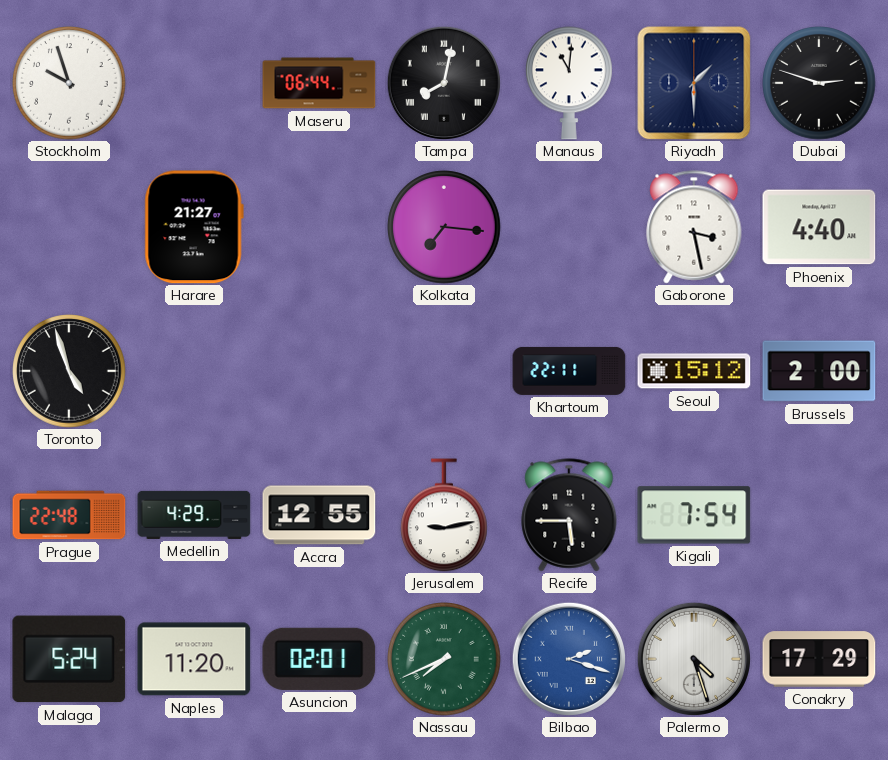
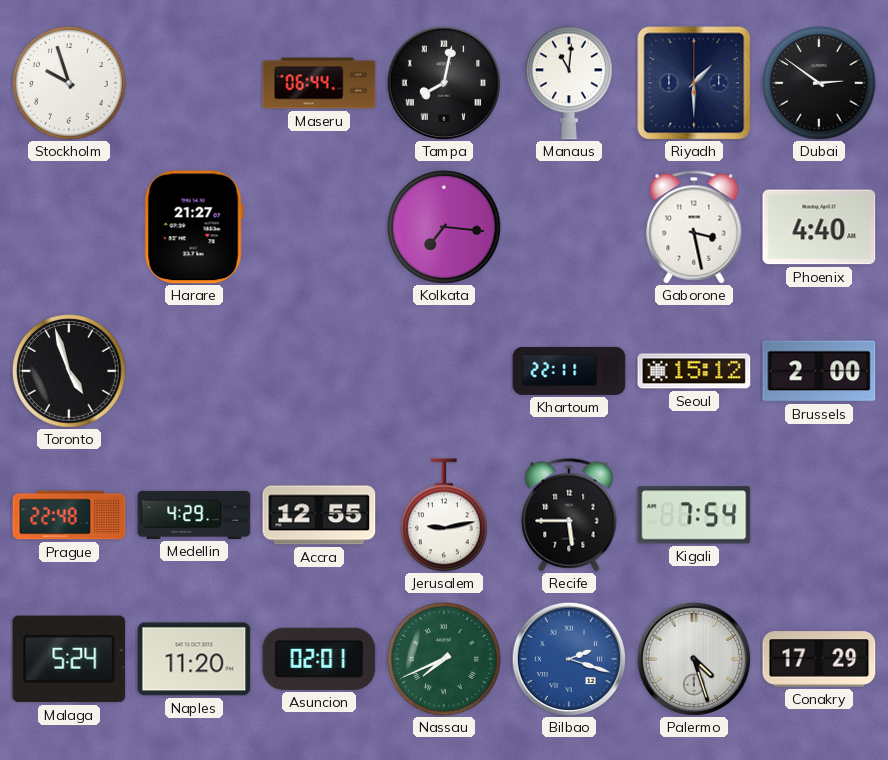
Dubai: 2:48 -> 2:51
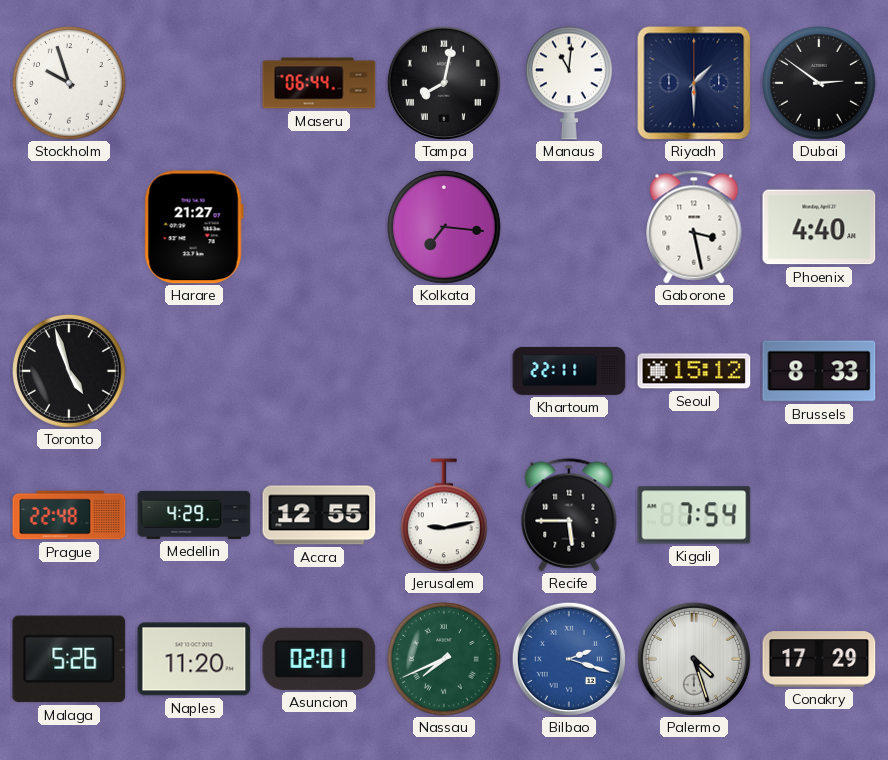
Brussels: 2:00 -> 8:33
Malaga: 5:24 -> 5:26
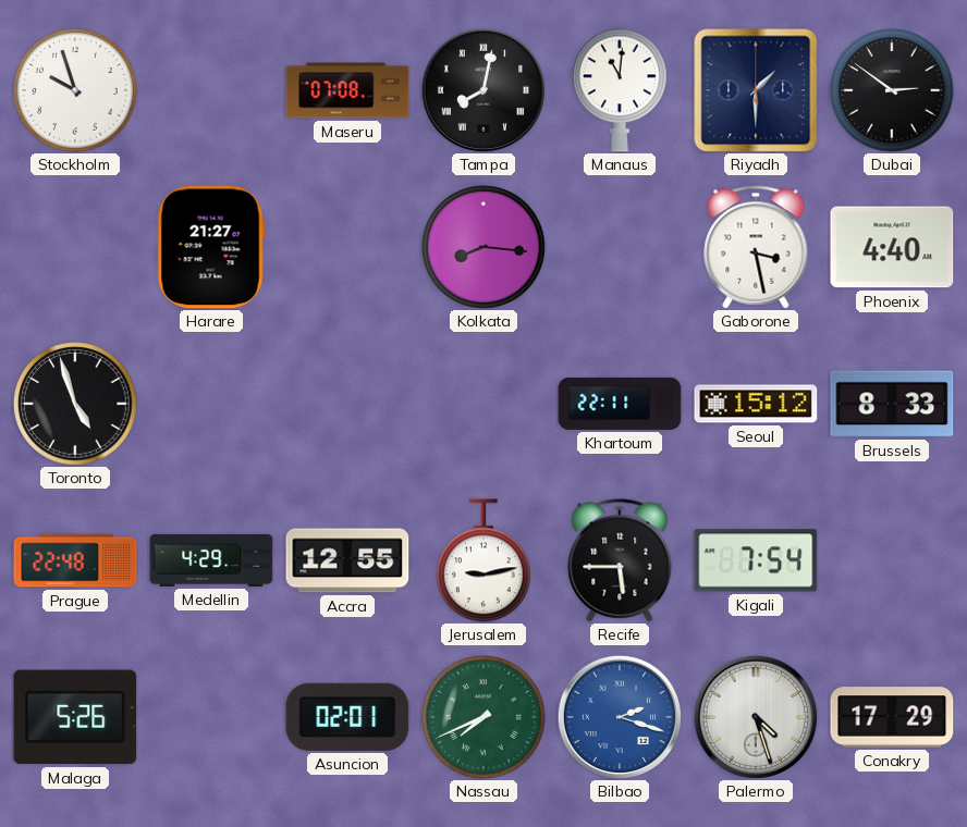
Maseru: 06:44 -> 07:08
Kolkata: 7:16 -> 8:16
Naples: 11:20 -> none
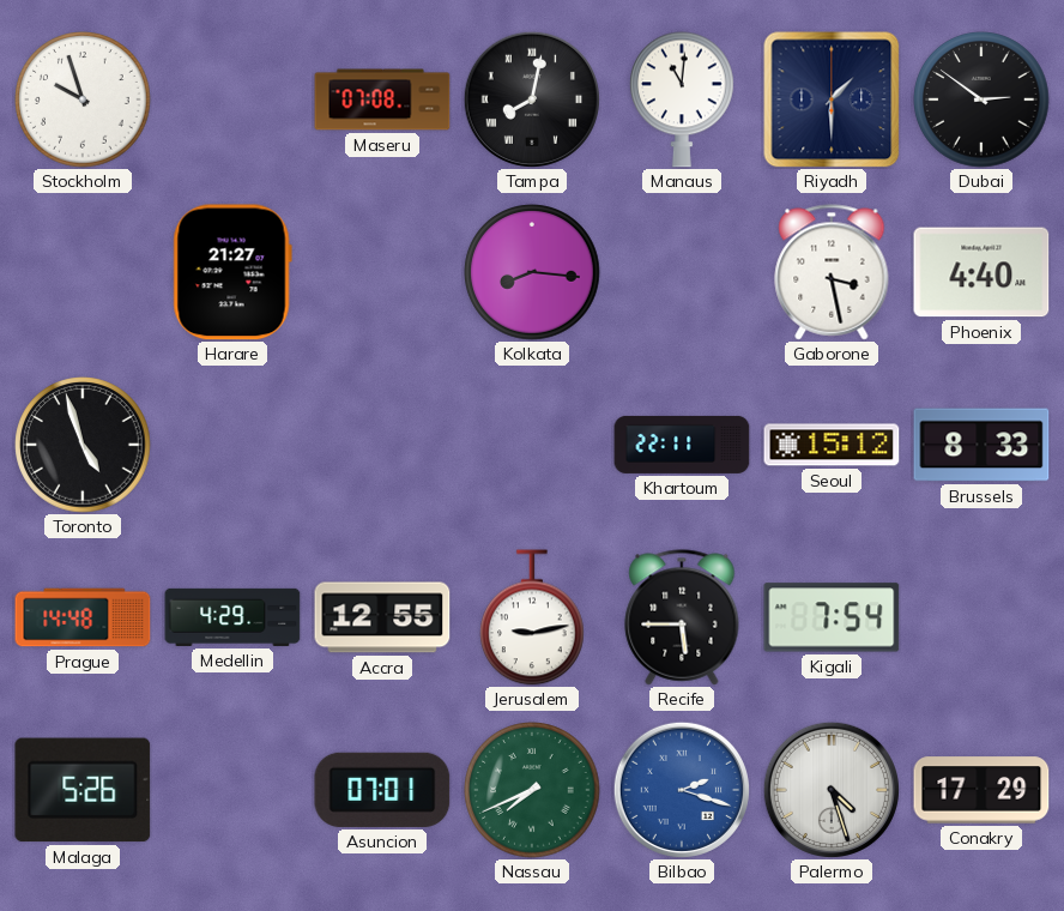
Prague: 22:48 -> 14:48
Asuncion: 02:01 -> 07:01
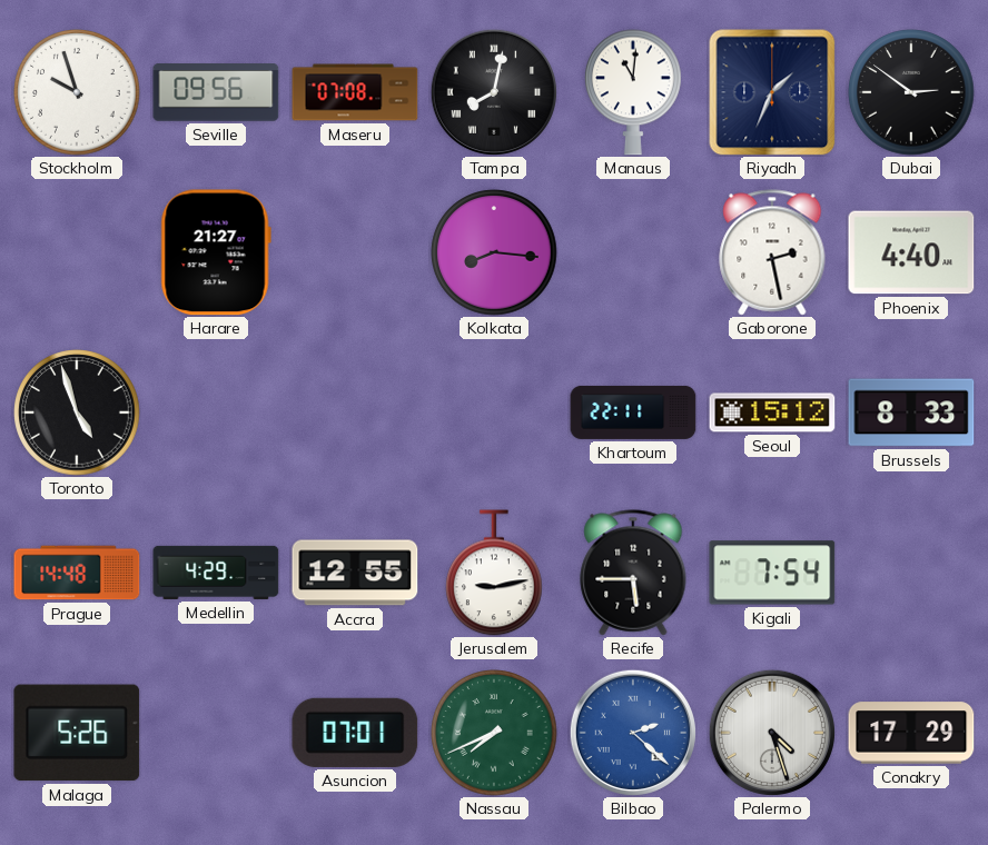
Seville: none -> 09:56
Riyadh: 1:30 -> 1:34
Gaborone: 3:28 -> 2:28
Bilbao: 2:18 -> 2:22
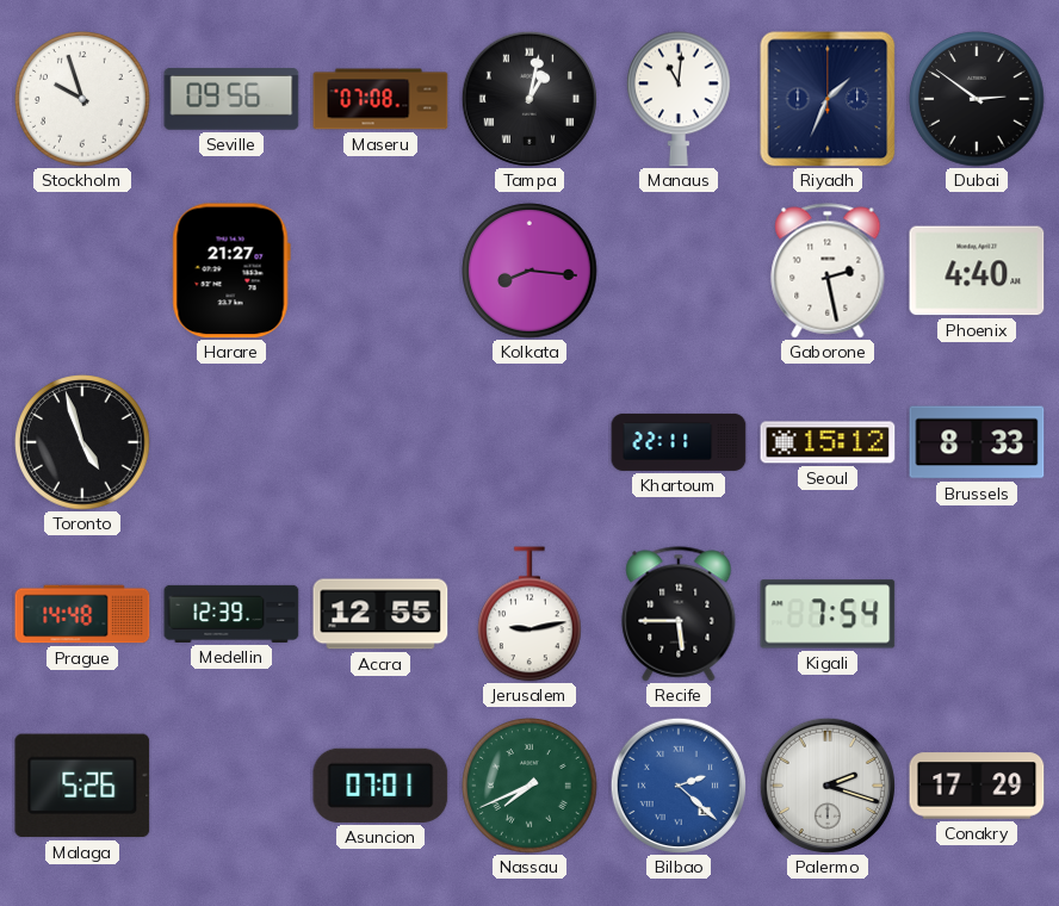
Tampa: 8:02 -> 1:02
Medellin: 4:29 -> 12:39
Palermo: 4:27 -> 2:18
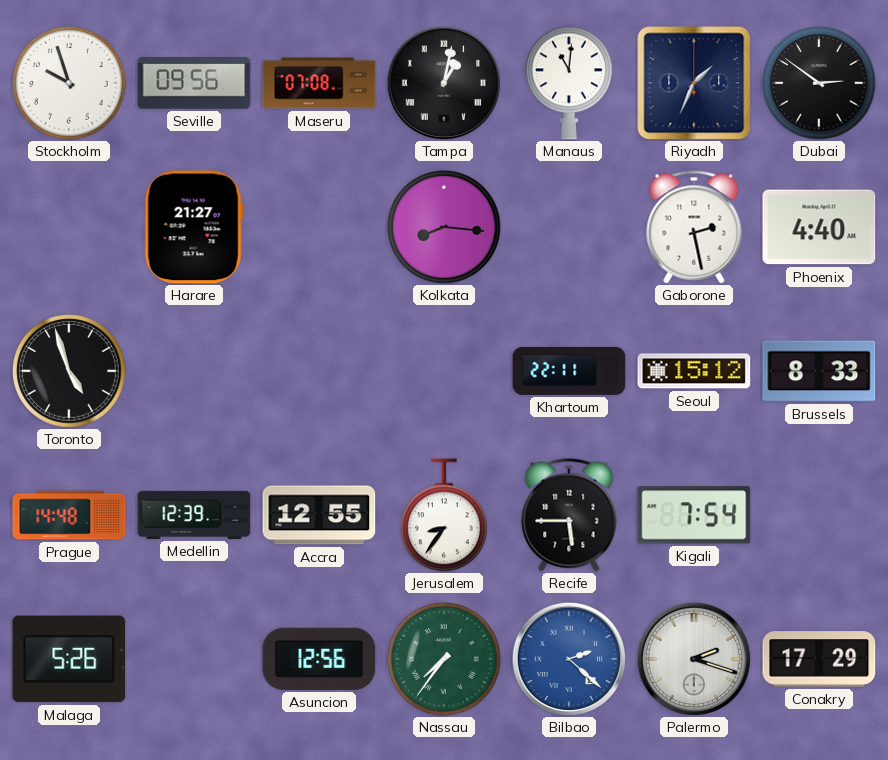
Jerusalem: 9:13 -> 8:36
Asuncion: 07:01 -> 12:56
Nassau: 7:41 -> 7:36
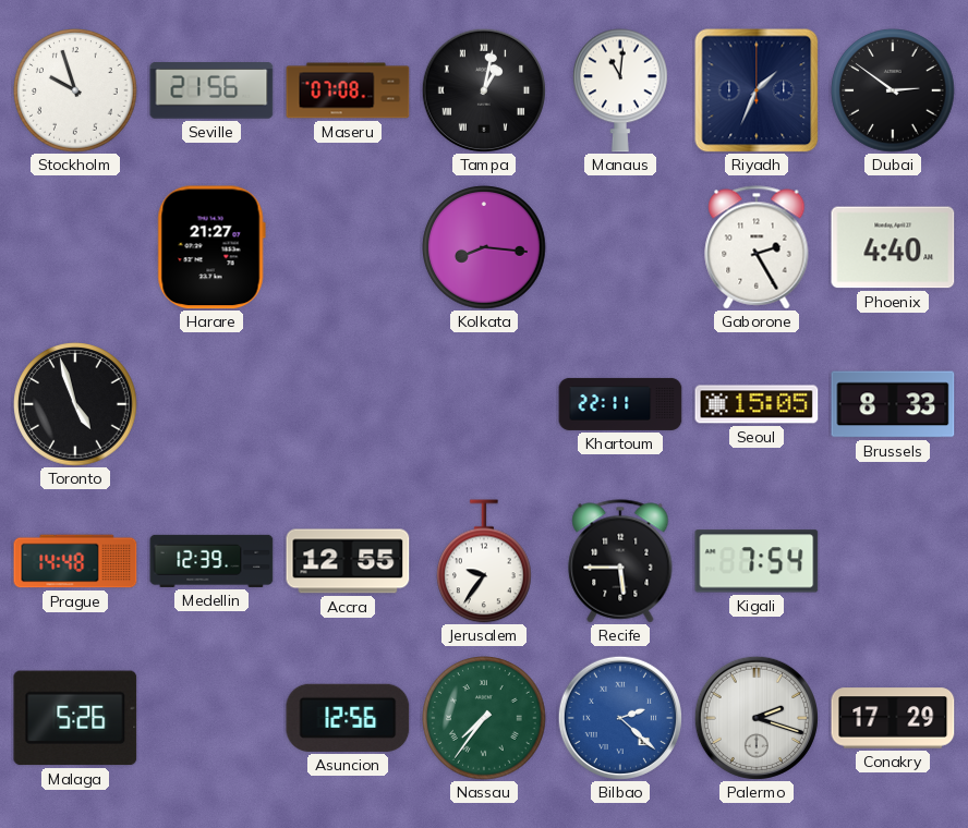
Seville: 09:56 -> 21:56
Gaborone: 2:28 -> 2:25
Seoul: 15:12 -> 15:05
Jerusalem: 8:36 -> 9:36
